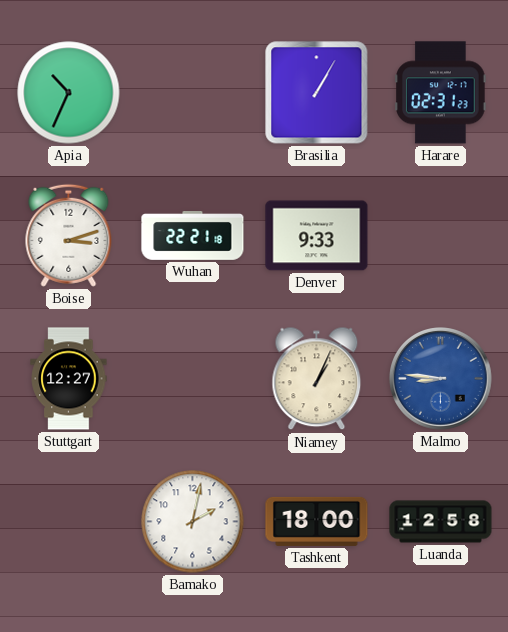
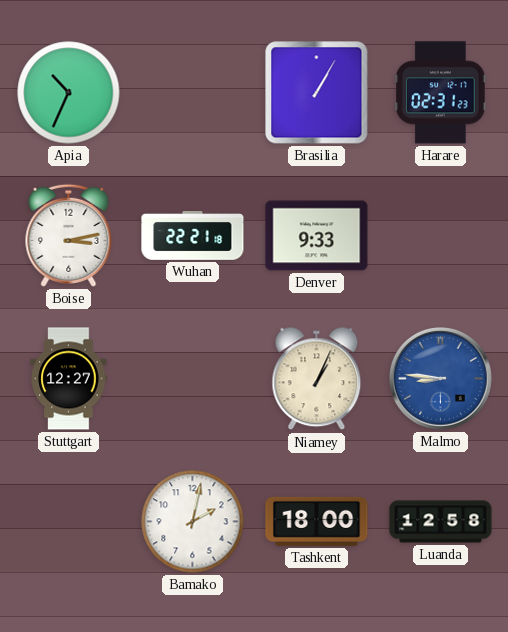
Boise: 3:12 -> 3:13
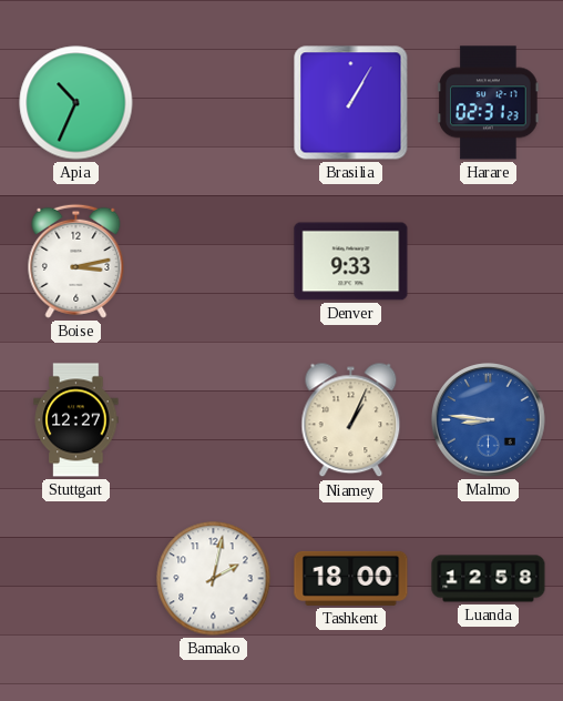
Wuhan: 22:21 -> none
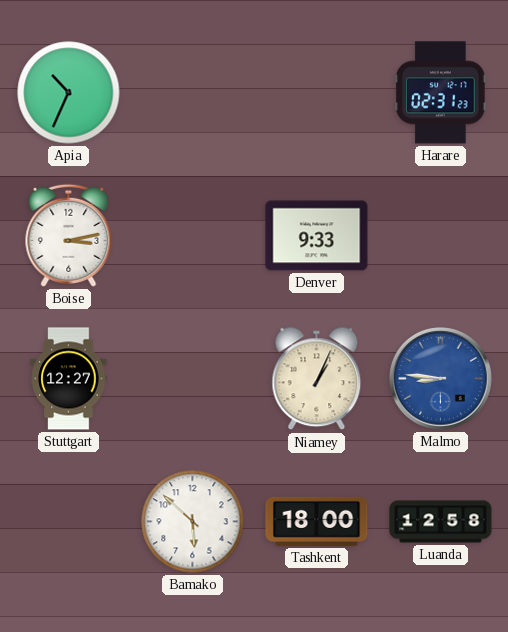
Brasilia: 1:05 -> none
Bamako: 2:02 -> 5:52
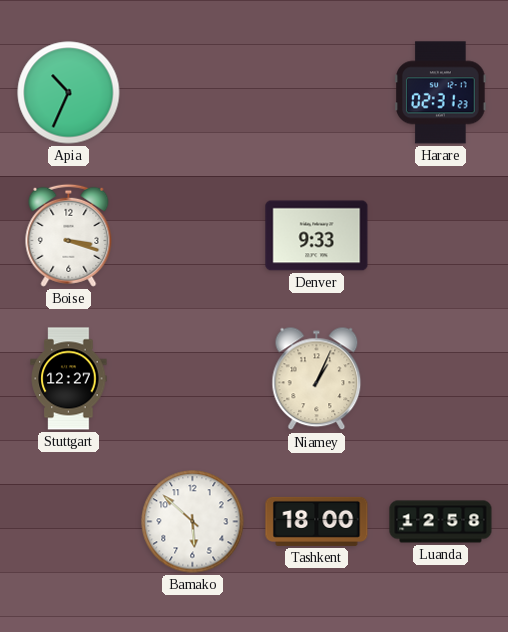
Boise: 3:13 -> 3:18
Malmo: 8:46 -> none
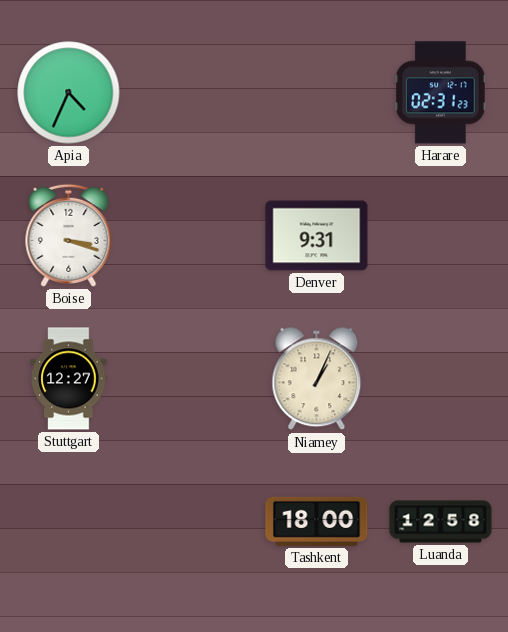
Apia: 10:34 -> 4:34
Denver: 9:33 -> 9:31
Bamako: 5:52 -> none
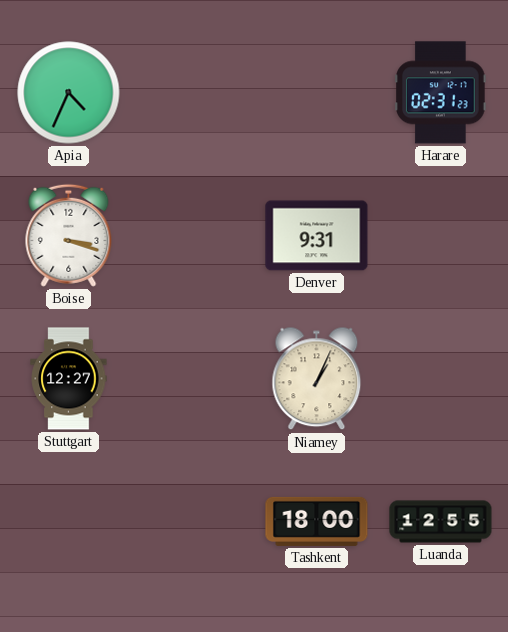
Luanda: 12:58 -> 12:55
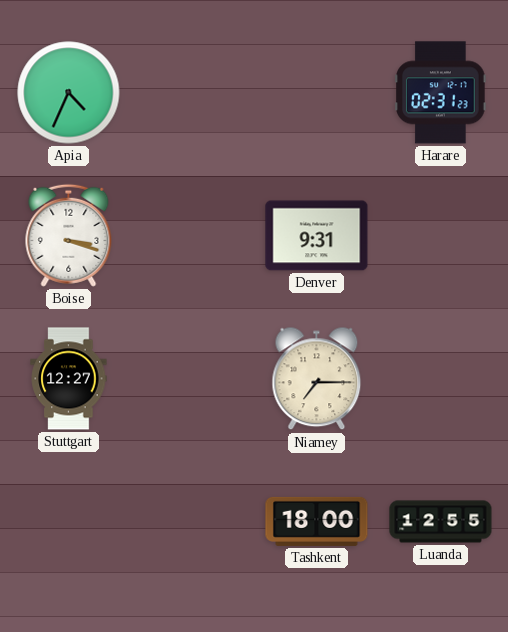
Niamey: 1:04 -> 7:15
